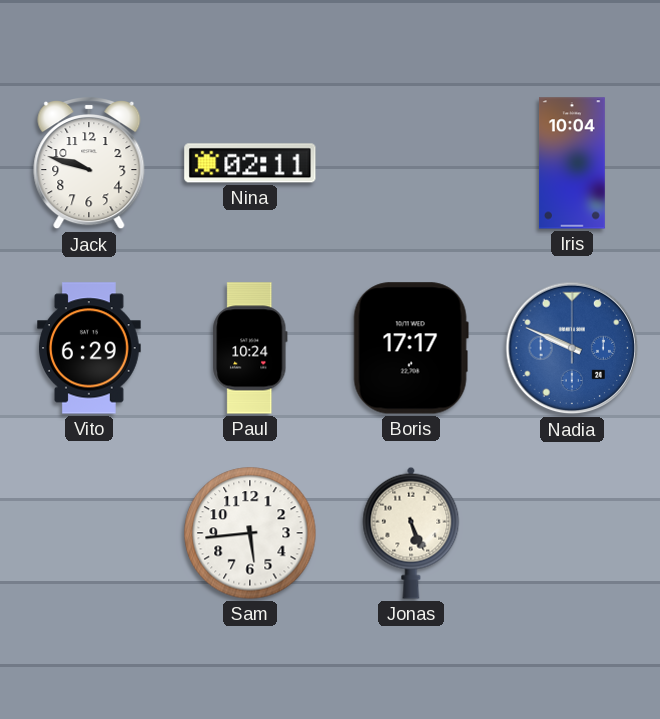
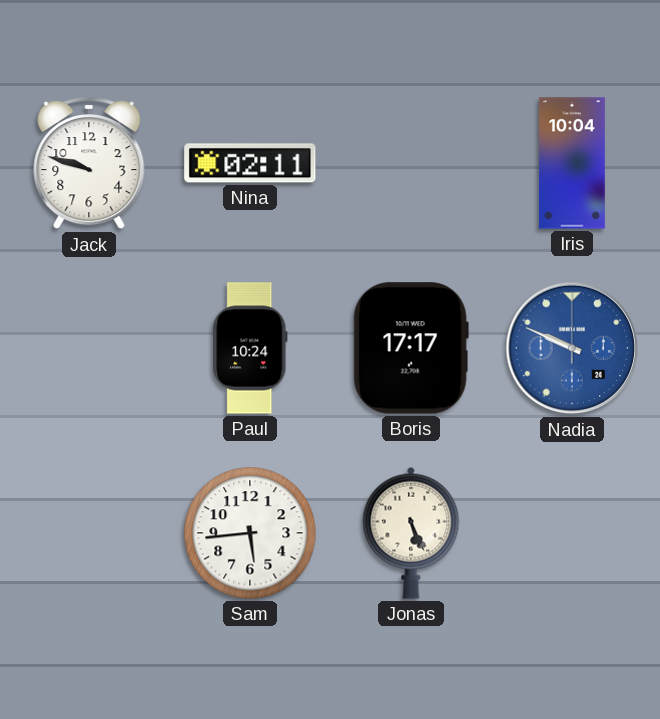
Vito: 6:29 -> none
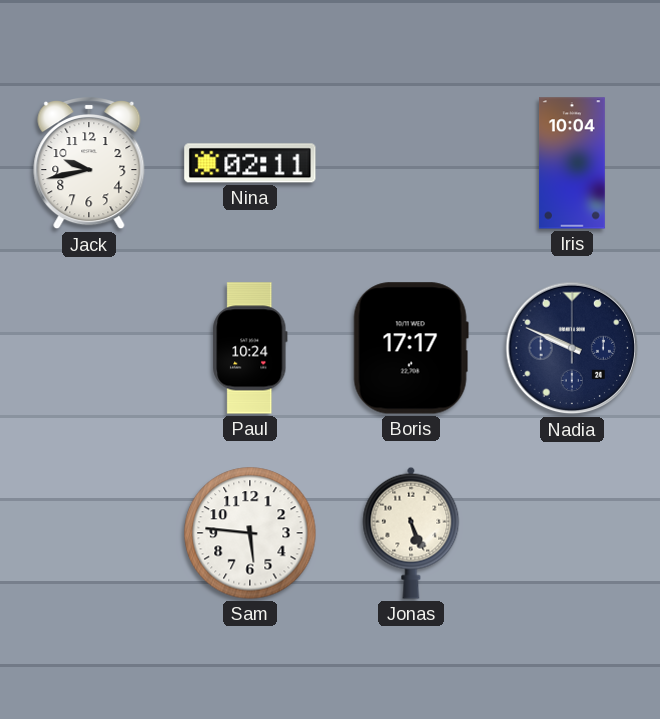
Jack: 9:48 -> 9:43
Nadia dial: blue -> navy
Sam: 5:44 -> 5:46
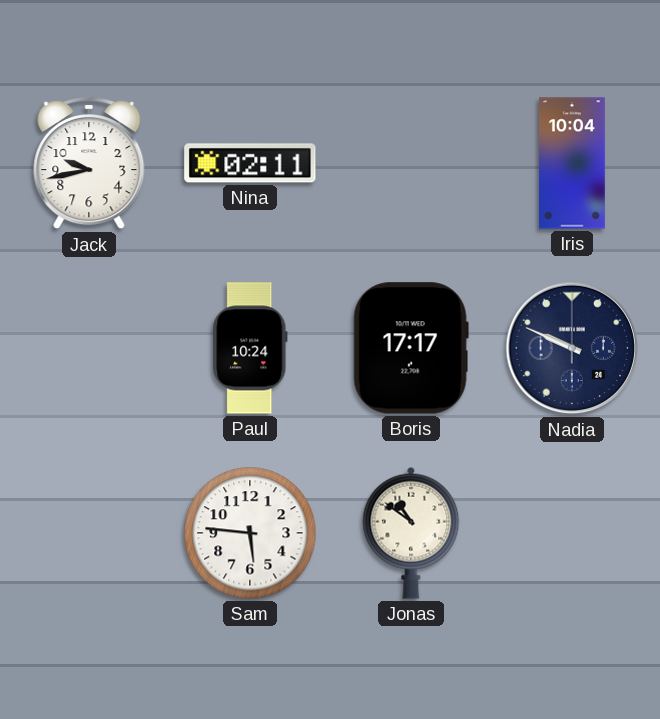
Jonas: 5:26 -> 10:51
